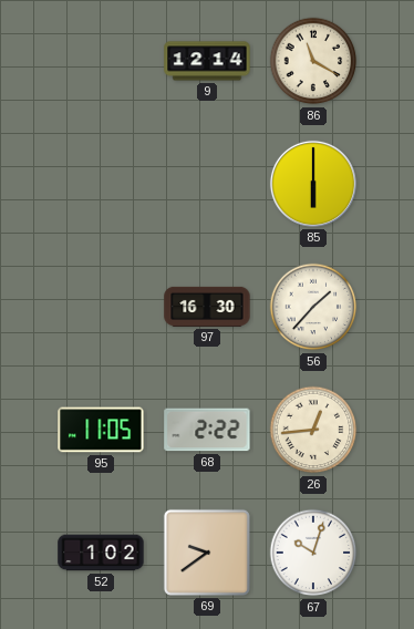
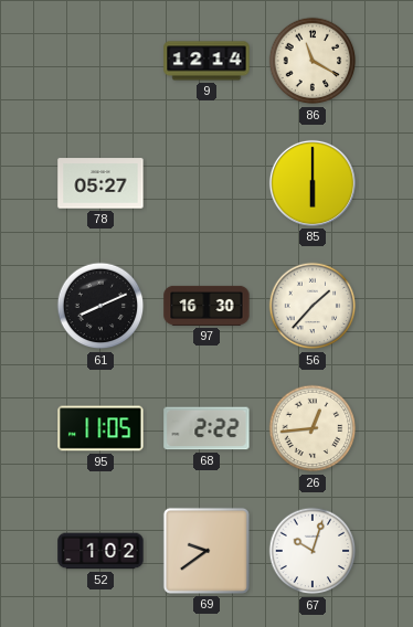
78: none -> 05:27
61: none -> 8:11
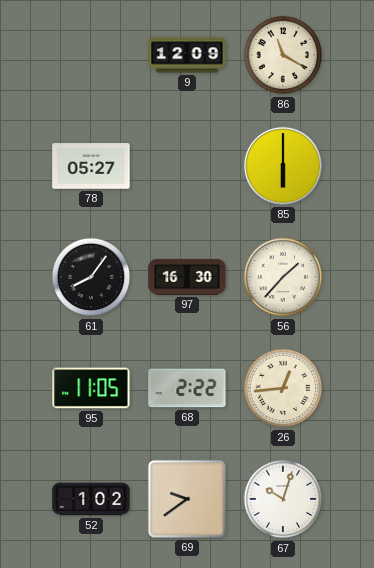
9: 12:14 -> 12:09
61: 8:11 -> 8:06
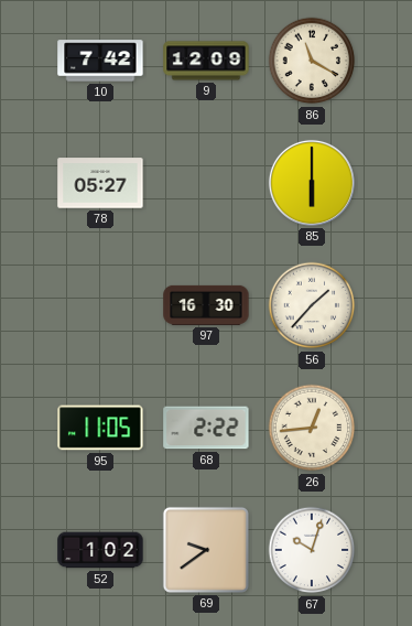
10: none -> 7:42
61: 8:06 -> none
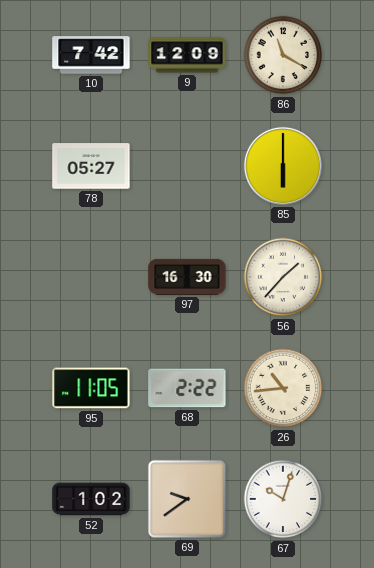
26: 12:44 -> 10:44
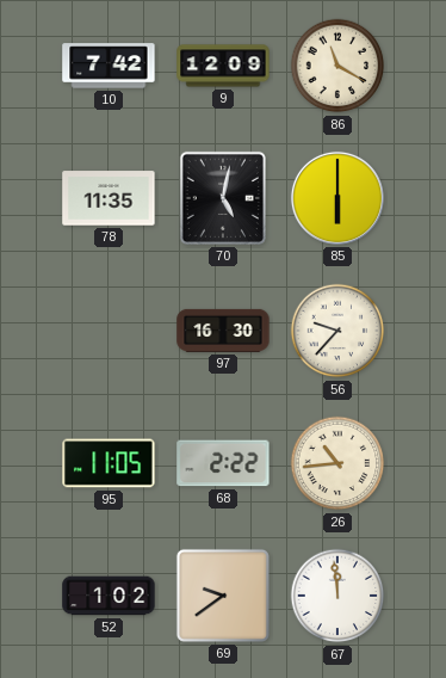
78: 05:27 -> 11:35
70: none -> 5:02
56: 1:37 -> 9:37
67: 10:03 -> 11:59
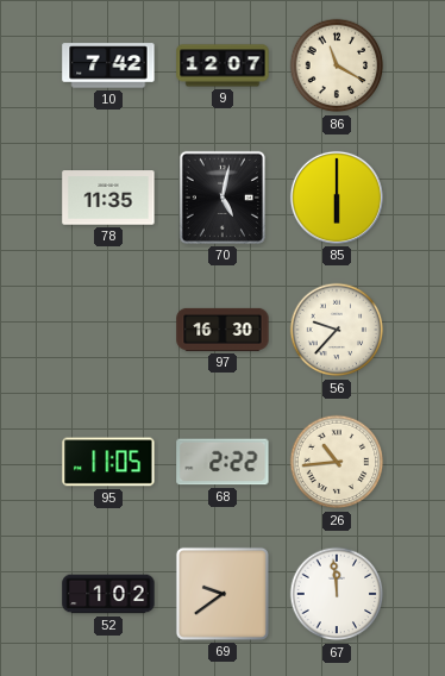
9: 12:09 -> 12:07
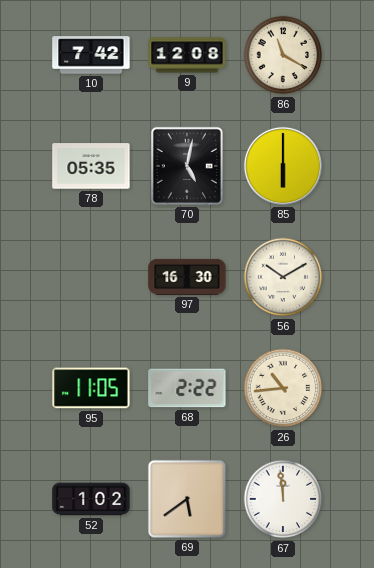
9: 12:07 -> 12:08
78: 11:35 -> 05:35
56: 9:37 -> 10:10
69: 9:39 -> 5:39
